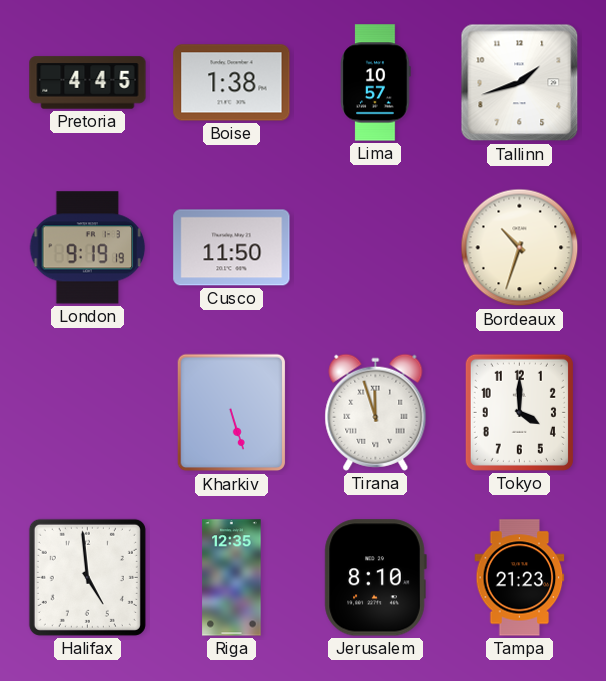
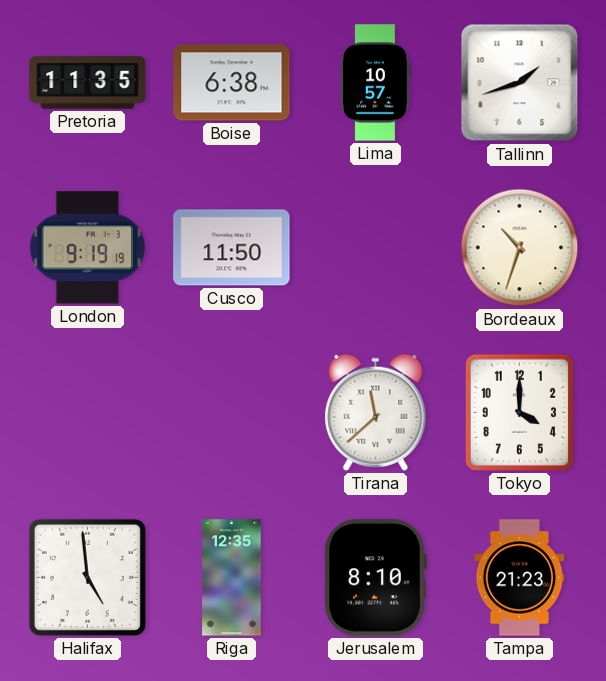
Pretoria: 4:45 -> 11:35
Boise: 1:38 -> 6:38
Kharkiv: 5:27 -> none
Tirana: 11:57 -> 11:38
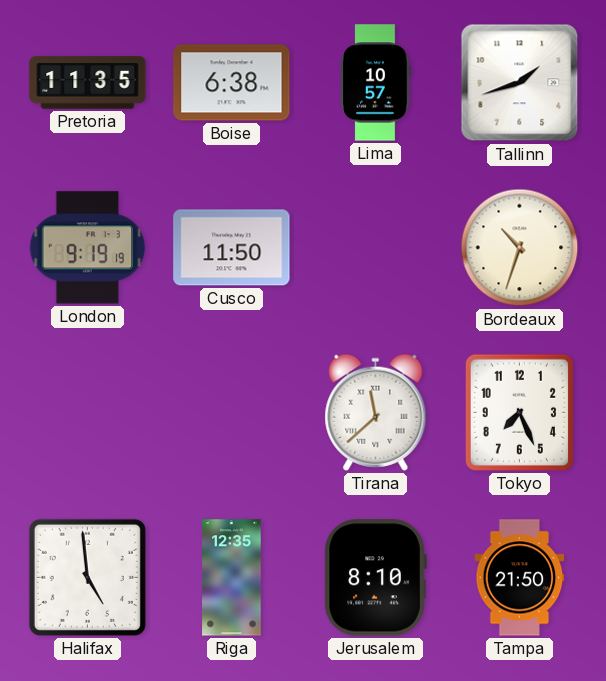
Tokyo: 4:00 -> 7:26
Tampa: 21:23 -> 21:50
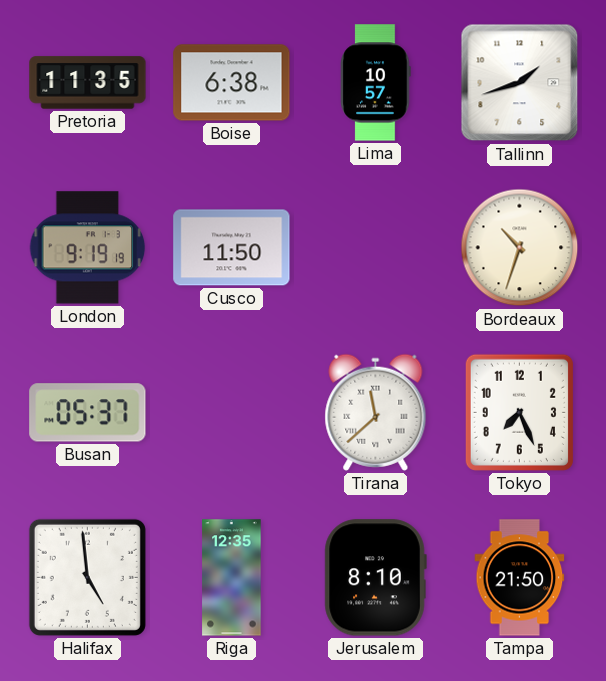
Busan: none -> 05:37
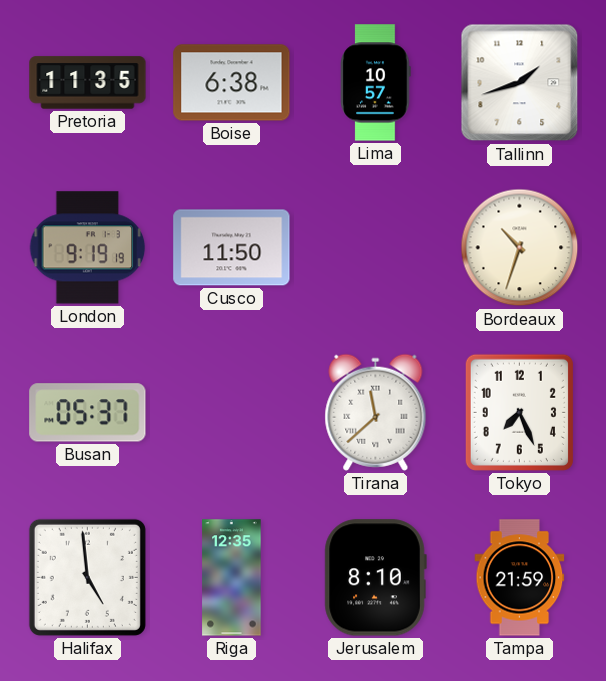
Tampa: 21:50 -> 21:59
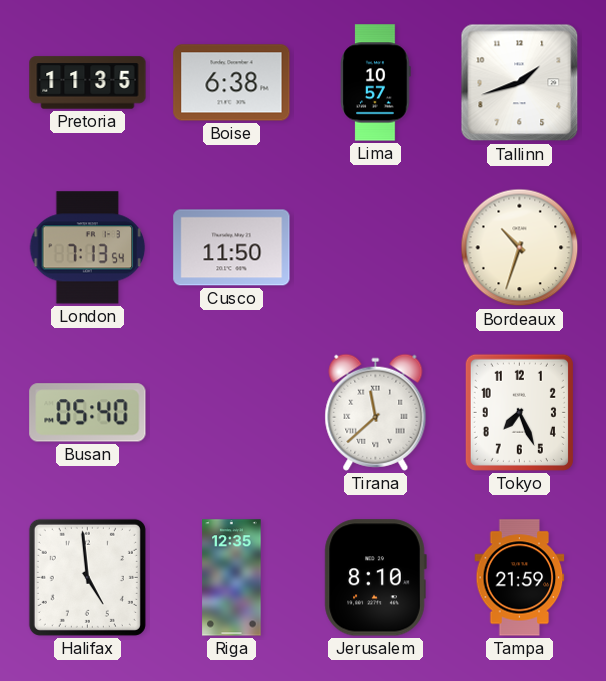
London: 9:19 -> 7:13
Busan: 05:37 -> 05:40
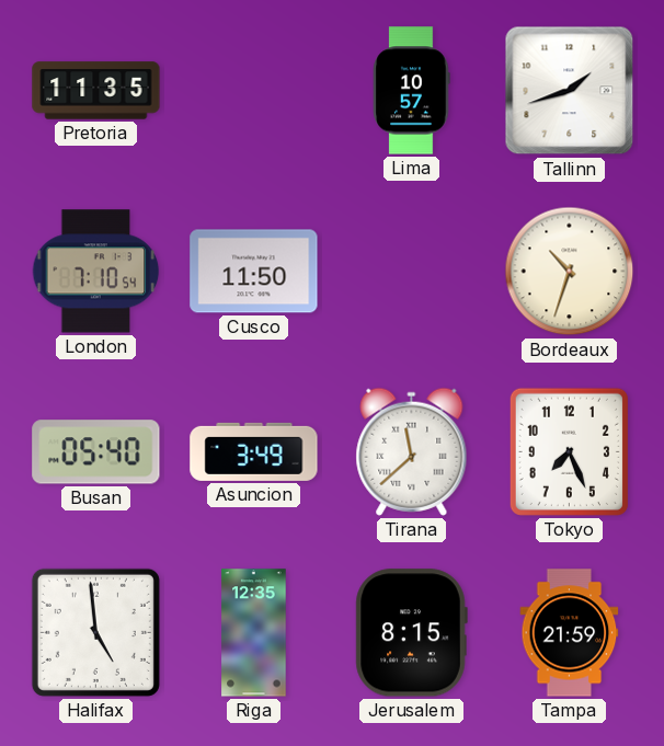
Boise: 6:38 -> none
London: 7:13 -> 7:10
Asuncion: none -> 3:49
Jerusalem: 8:10 -> 8:15
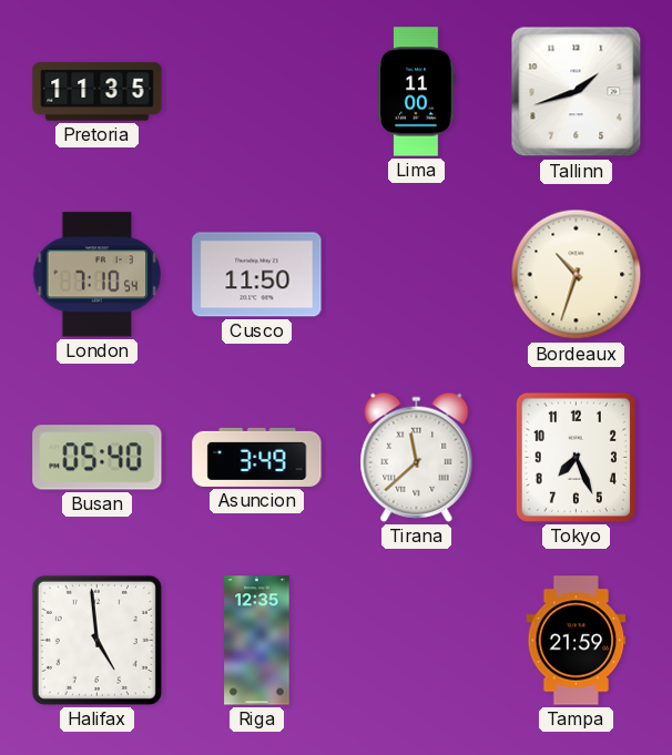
Lima: 10:57 -> 11:00
Jerusalem: 8:15 -> none
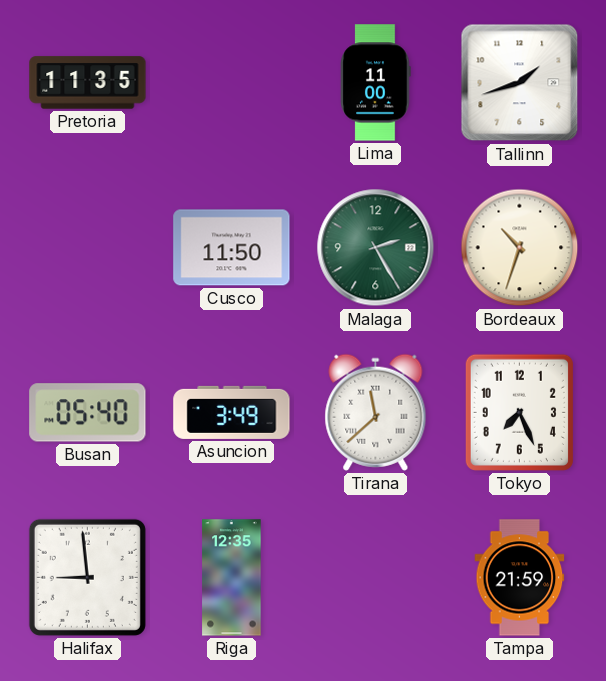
London: 7:10 -> none
Malaga: none -> 2:25
Halifax: 4:59 -> 8:59
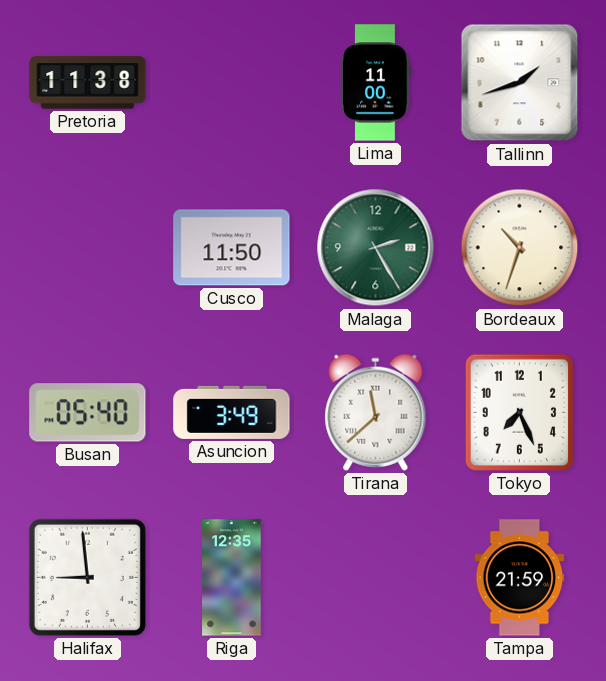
Pretoria: 11:35 -> 11:38
